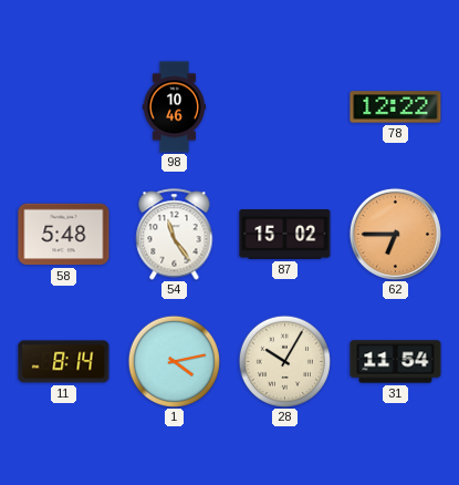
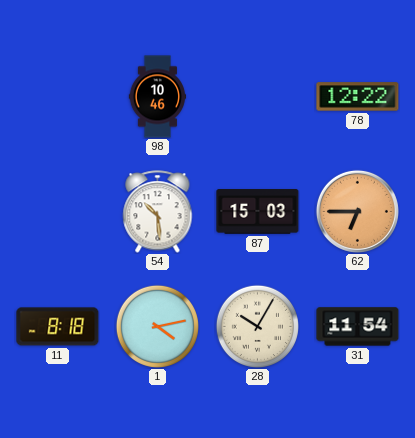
58: 5:48 -> none
54: 11:24 -> 10:29
87: 15:02 -> 15:03
11: 8:14 -> 8:18
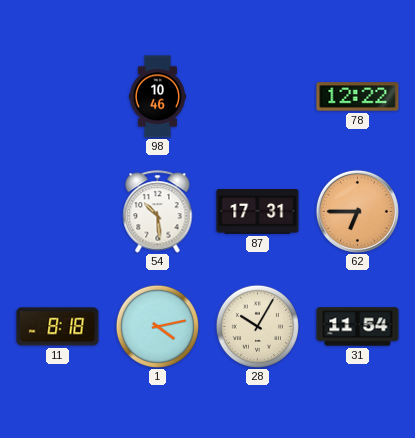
87: 15:03 -> 17:31
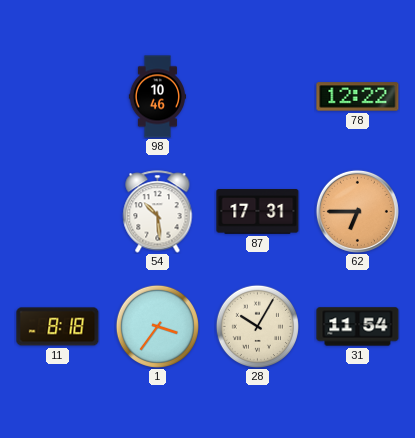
1: 4:13 -> 3:36
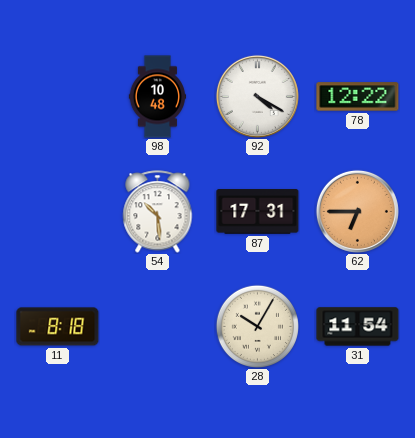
98: 10:46 -> 10:48
92: none -> 4:20
1: 3:36 -> none
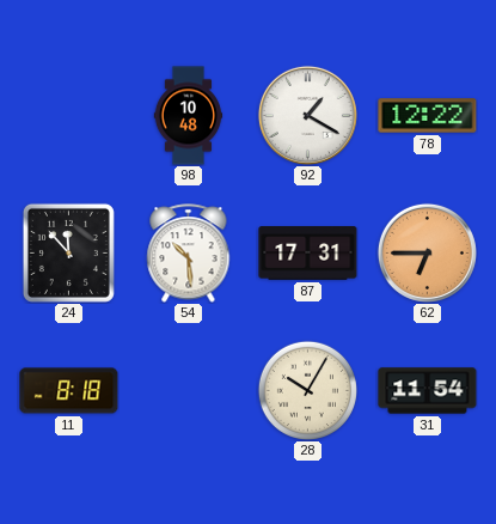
92: 4:20 -> 1:20
24: none -> 11:53
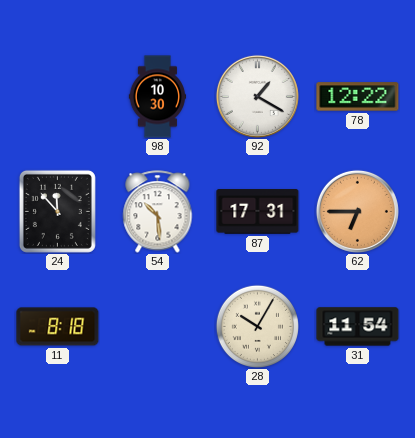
98: 10:48 -> 10:30
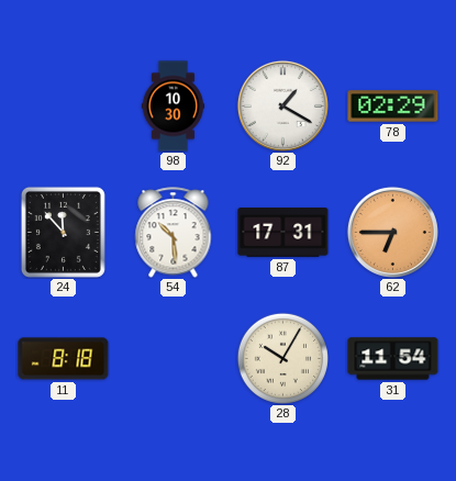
78: 12:22 -> 02:29
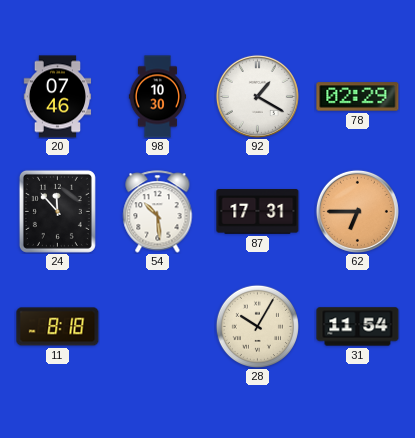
20: none -> 07:46
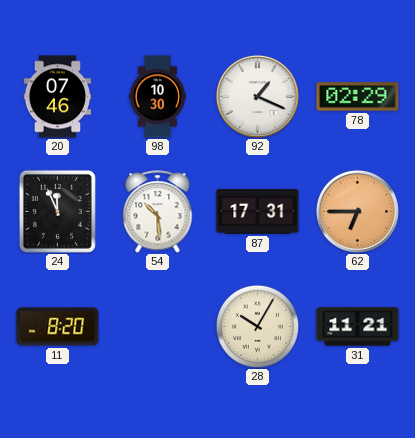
92: 1:20 -> 1:19
24: 11:53 -> 11:56
11: 8:18 -> 8:20
31: 11:54 -> 11:21
